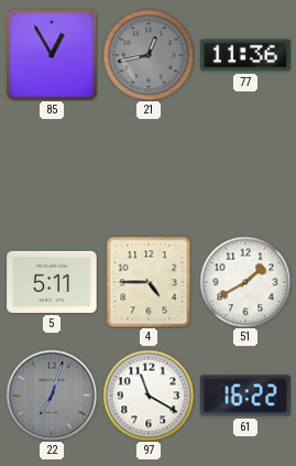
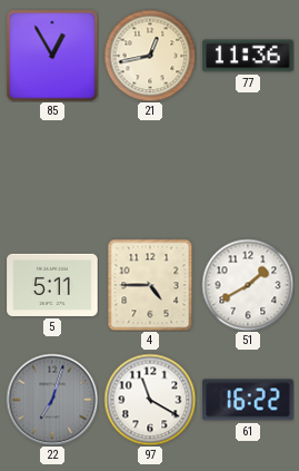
21 dial: grey -> cream
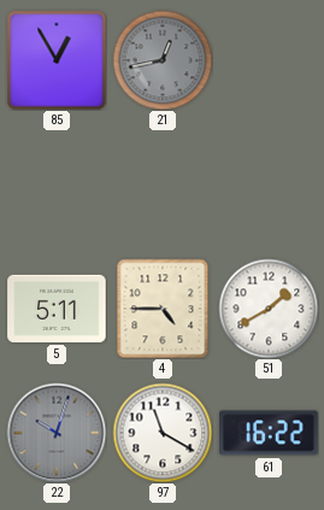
21 dial: cream -> grey
77: 11:36 -> none
22: 7:03 -> 10:03
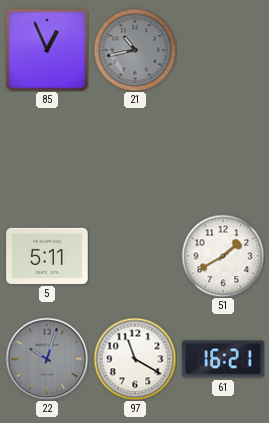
85: 12:55 -> 12:56
21: 12:43 -> 10:43
4: 4:45 -> none
61: 16:22 -> 16:21
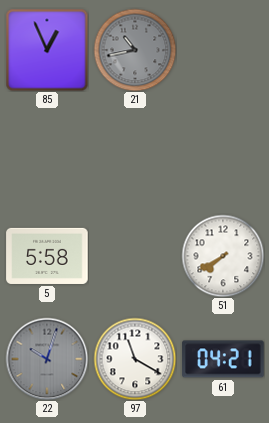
5: 5:11 -> 5:58
51: 1:40 -> 7:40
61: 16:21 -> 04:21
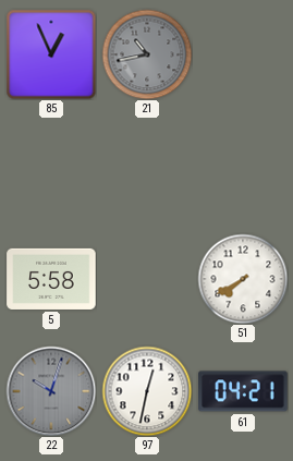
97: 11:20 -> 12:32
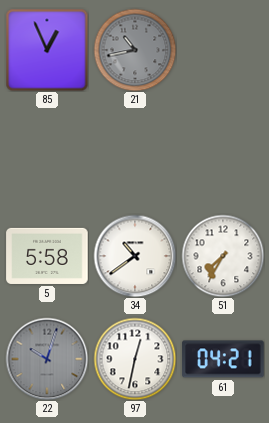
34: none -> 10:39
51: 7:40 -> 7:35
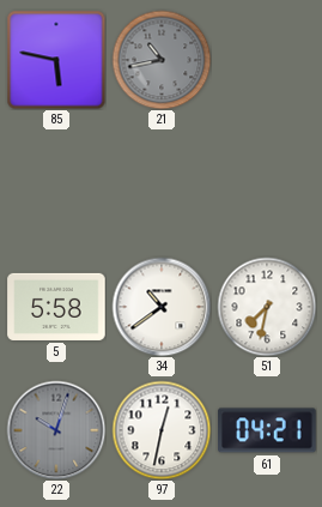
85: 12:56 -> 5:47
51: 7:35 -> 7:32
